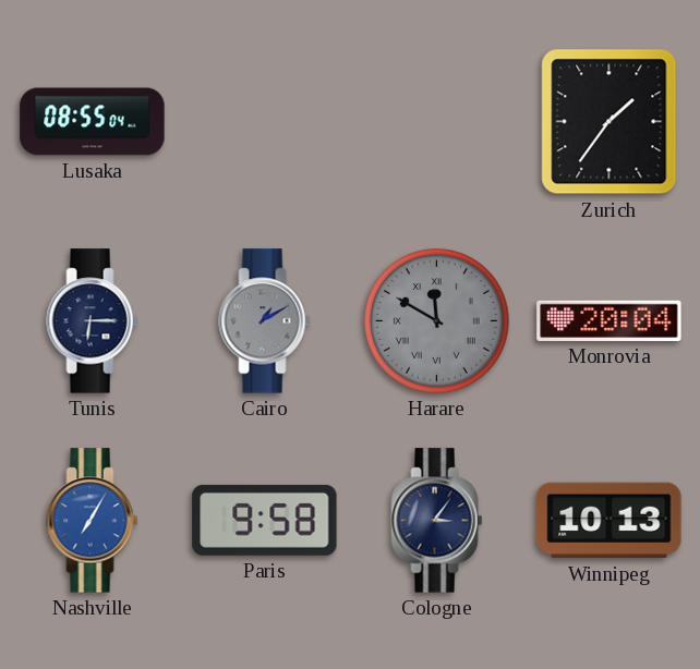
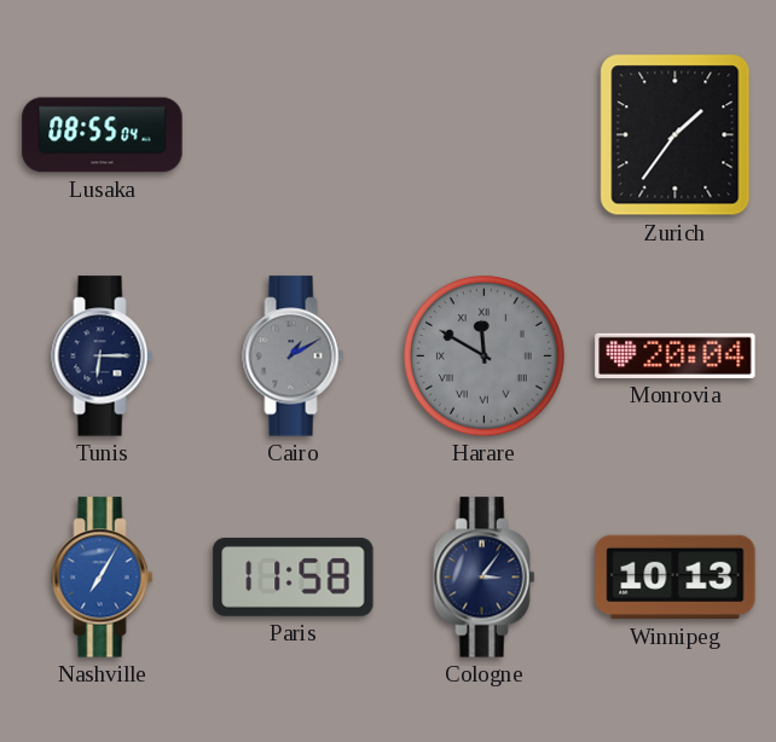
Paris: 9:58 -> 11:58
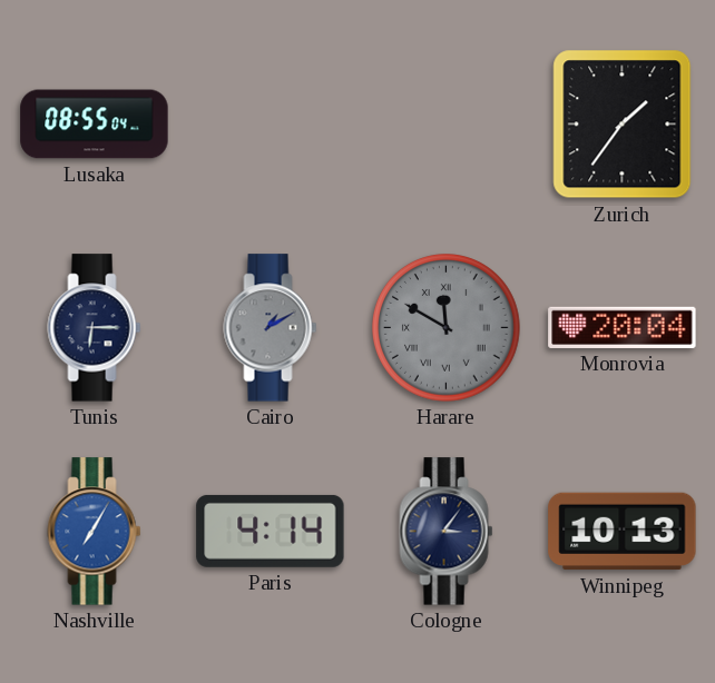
Paris: 11:58 -> 4:14
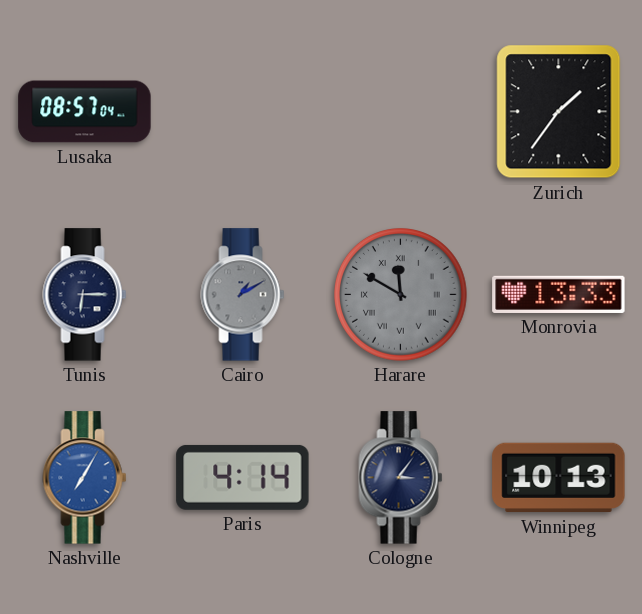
Lusaka: 08:55 -> 08:57
Monrovia: 20:04 -> 13:33
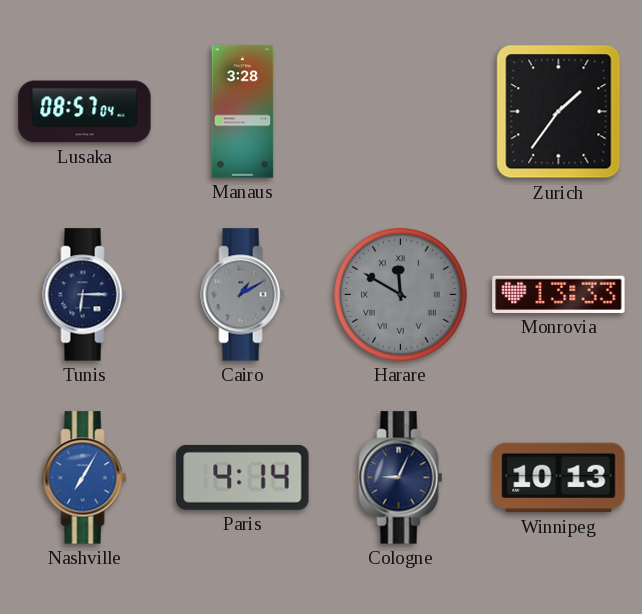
Manaus: none -> 3:28
Cologne: 3:06 -> 9:04
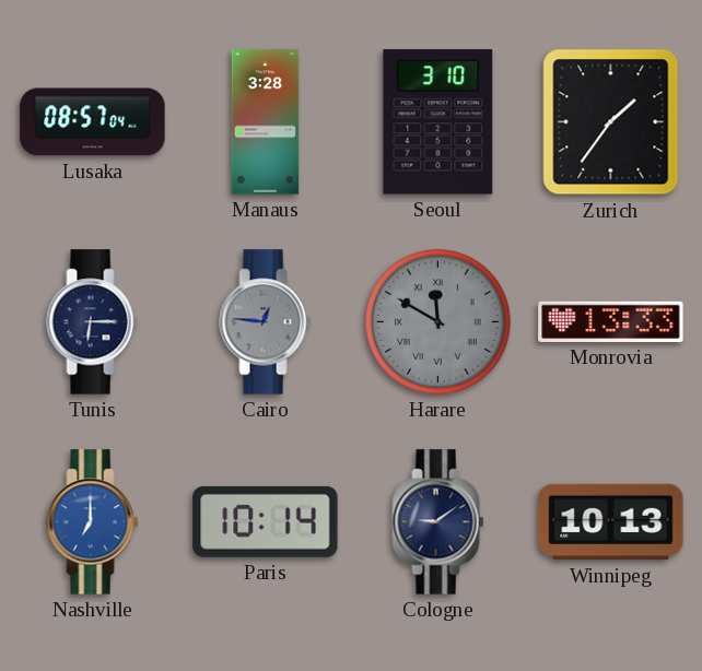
Seoul: none -> 3:10
Cairo: 1:10 -> 12:46
Nashville: 7:05 -> 7:00
Paris: 4:14 -> 10:14
Cologne: 9:04 -> 9:09
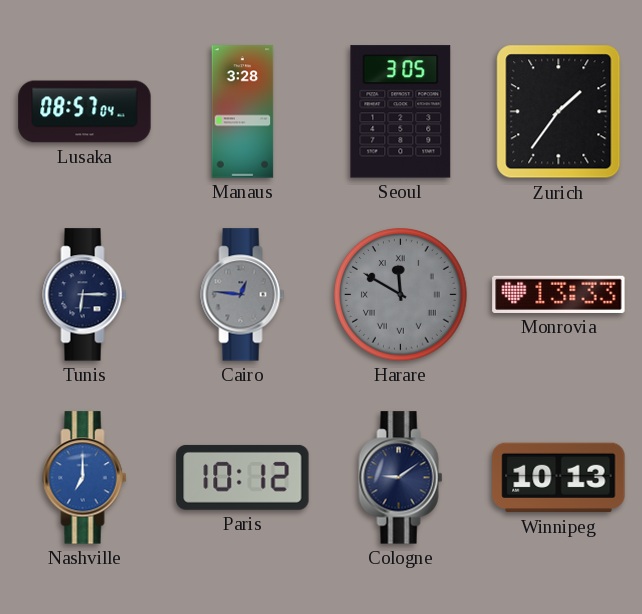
Seoul: 3:10 -> 3:05
Paris: 10:14 -> 10:12
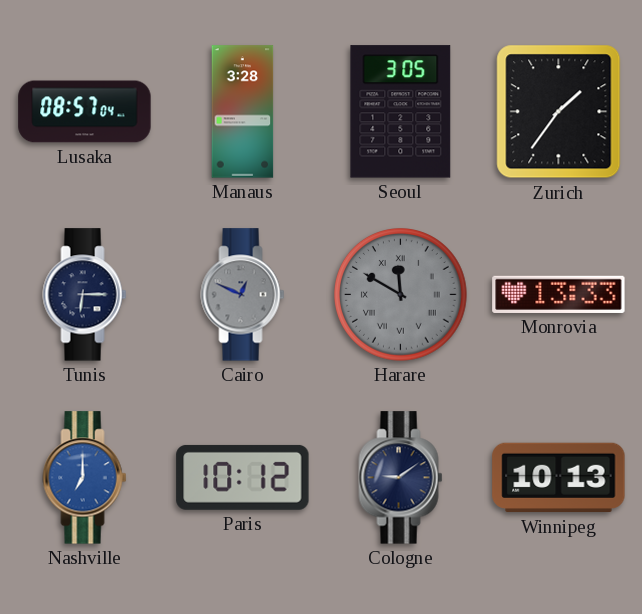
Cairo: 12:46 -> 12:49
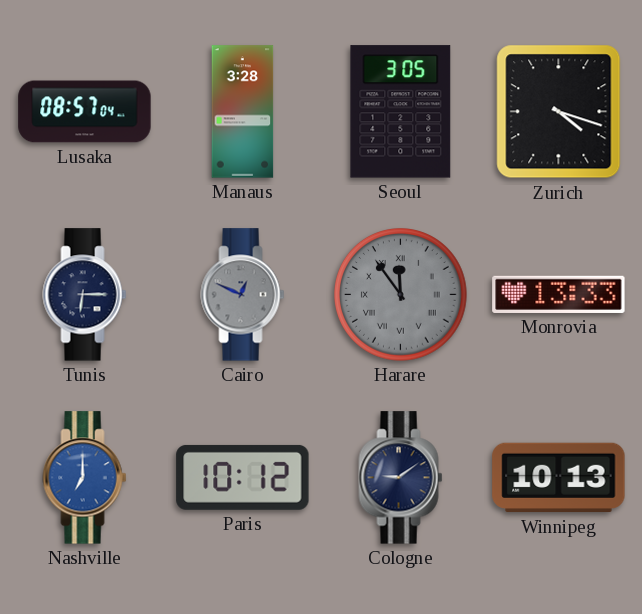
Zurich: 1:36 -> 4:18
Harare: 11:50 -> 11:54
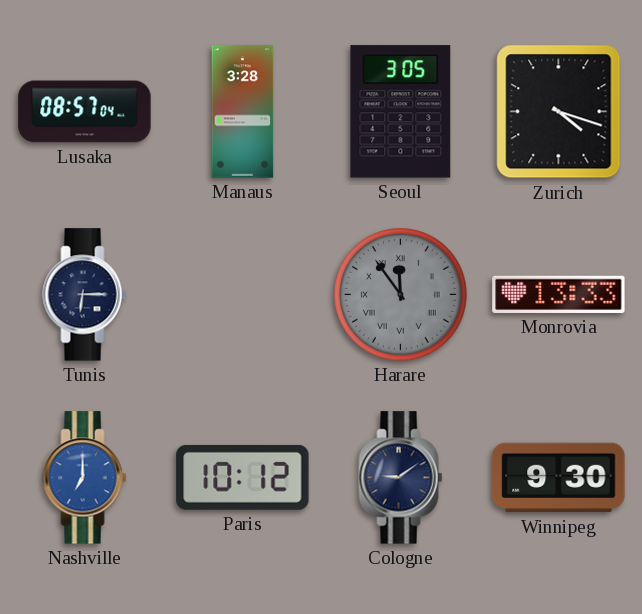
Cairo: 12:49 -> none
Winnipeg: 10:13 -> 9:30
